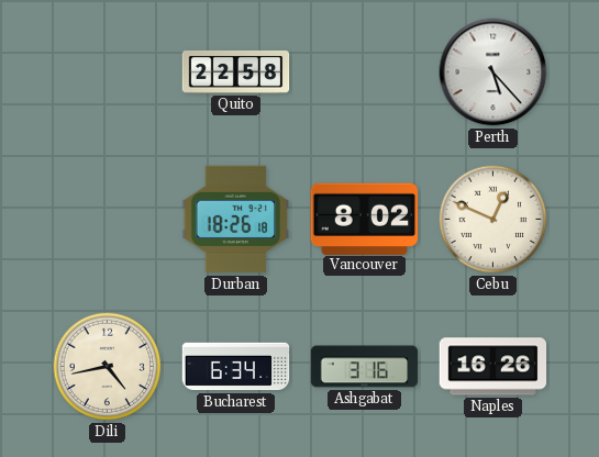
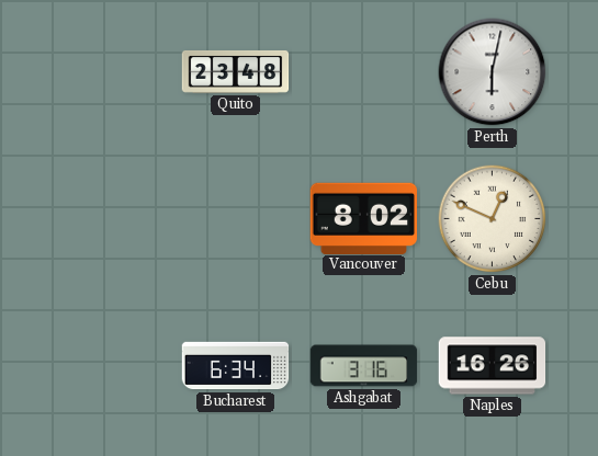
Quito: 22:58 -> 23:48
Perth: 5:23 -> 6:02
Durban: 18:26 -> none
Dili: 4:43 -> none
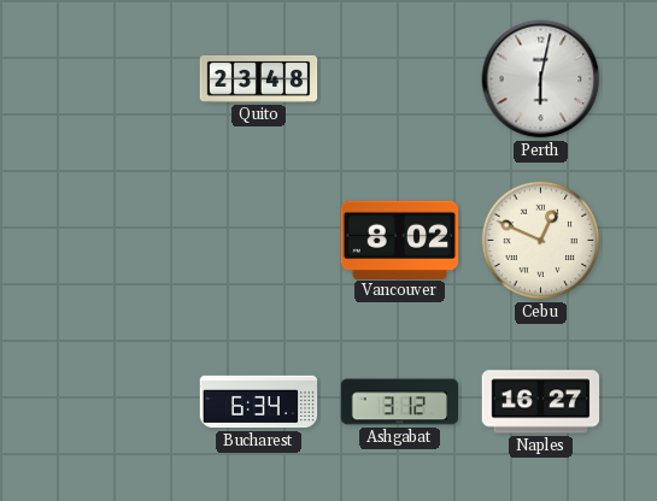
Ashgabat: 3:16 -> 3:12
Naples: 16:26 -> 16:27
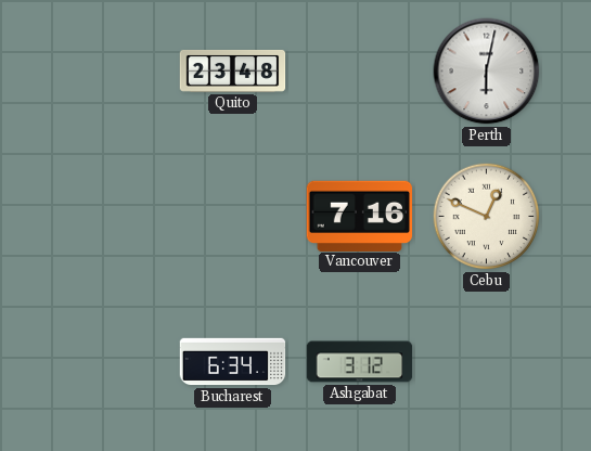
Vancouver: 8:02 -> 7:16
Naples: 16:27 -> none
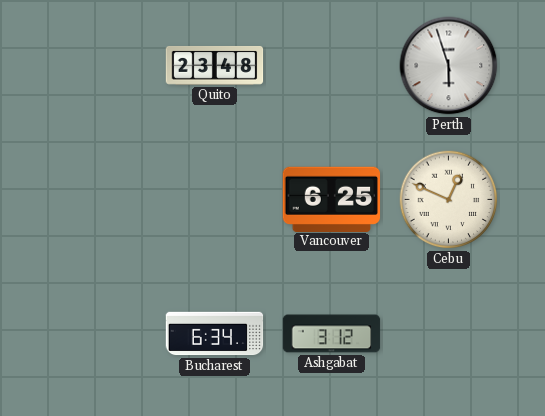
Perth: 6:02 -> 5:57
Vancouver: 7:16 -> 6:25
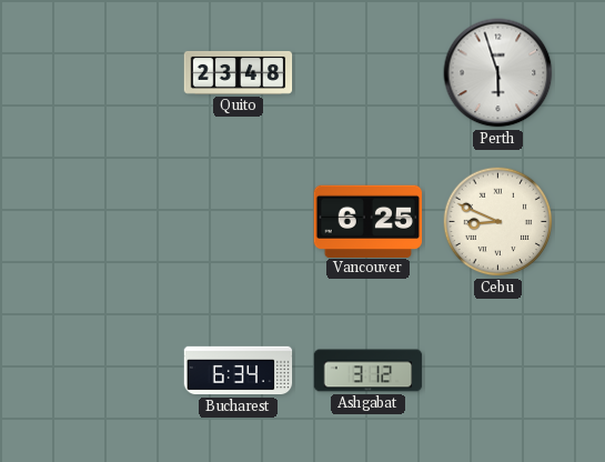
Cebu: 12:49 -> 8:49
